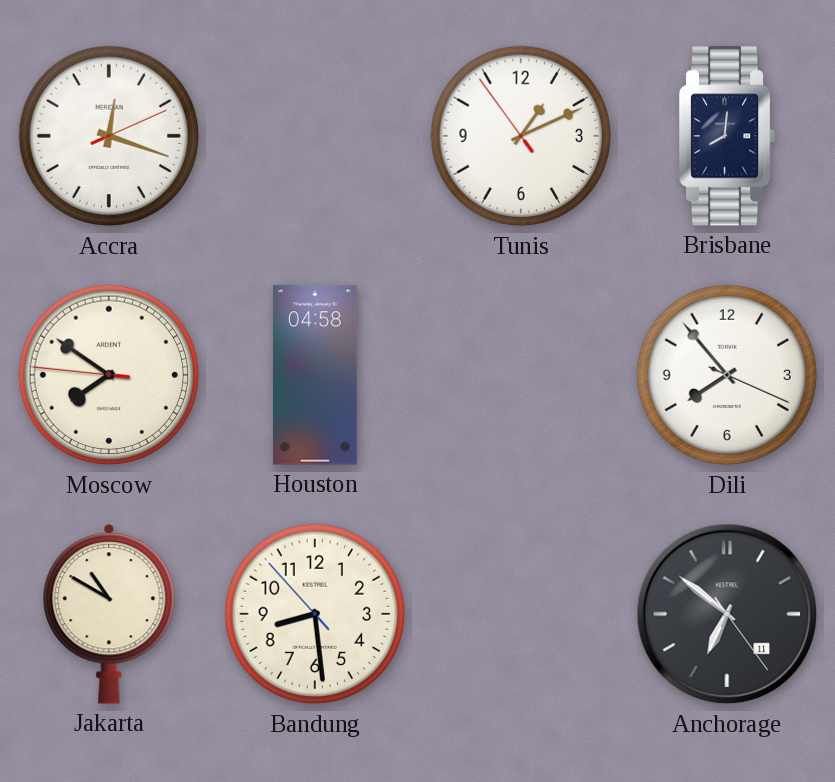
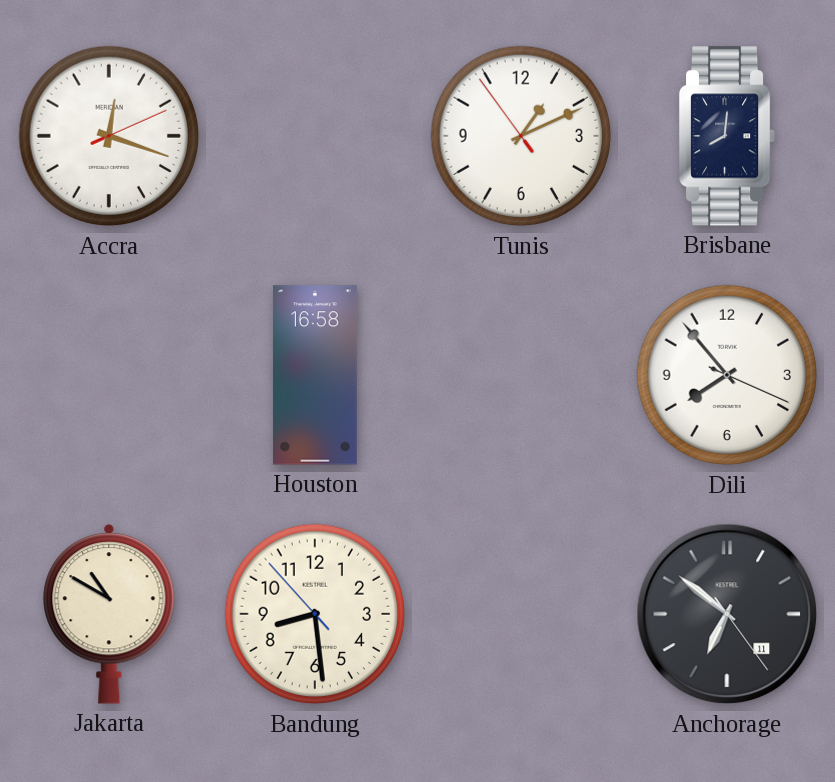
Moscow: 7:50 -> none
Houston: 04:58 -> 16:58
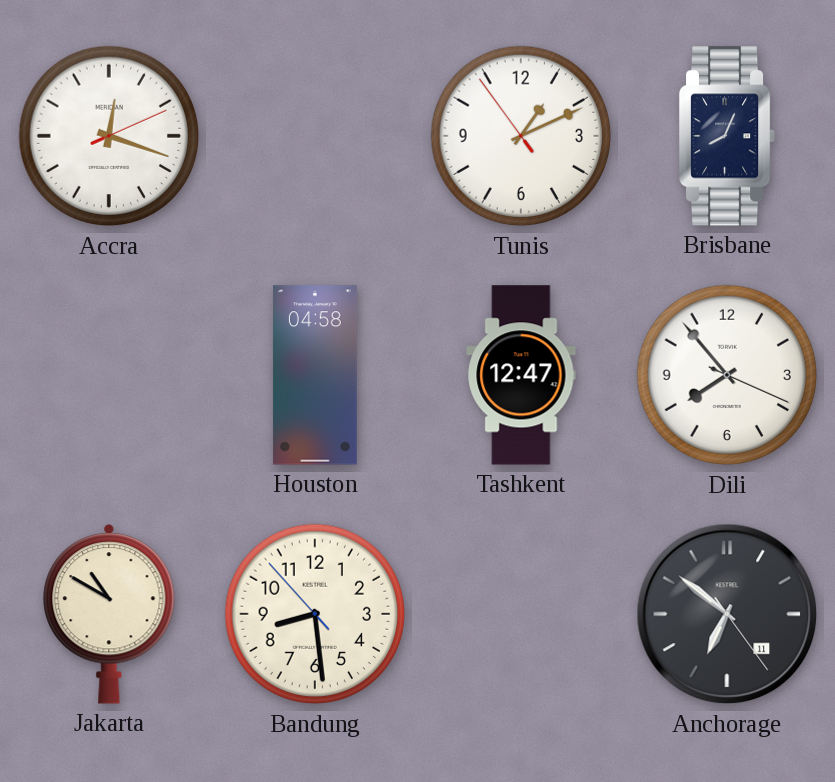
Brisbane: 8:01 -> 8:04
Houston: 16:58 -> 04:58
Tashkent: none -> 12:47
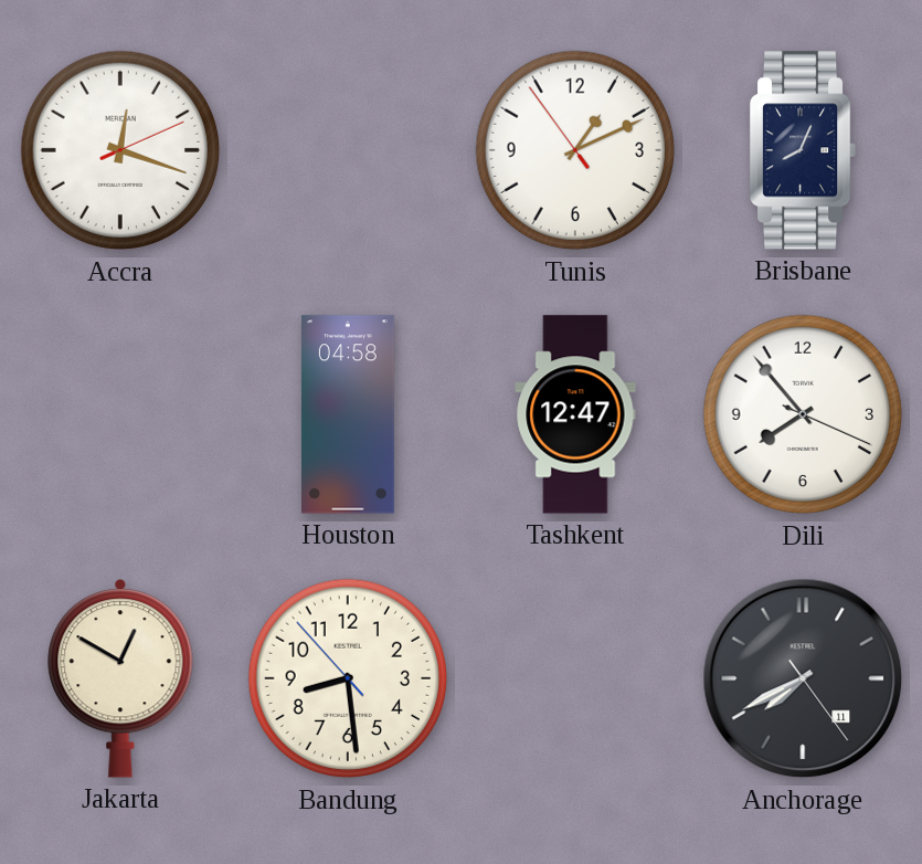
Jakarta: 10:50 -> 12:50
Anchorage: 6:51 -> 7:40
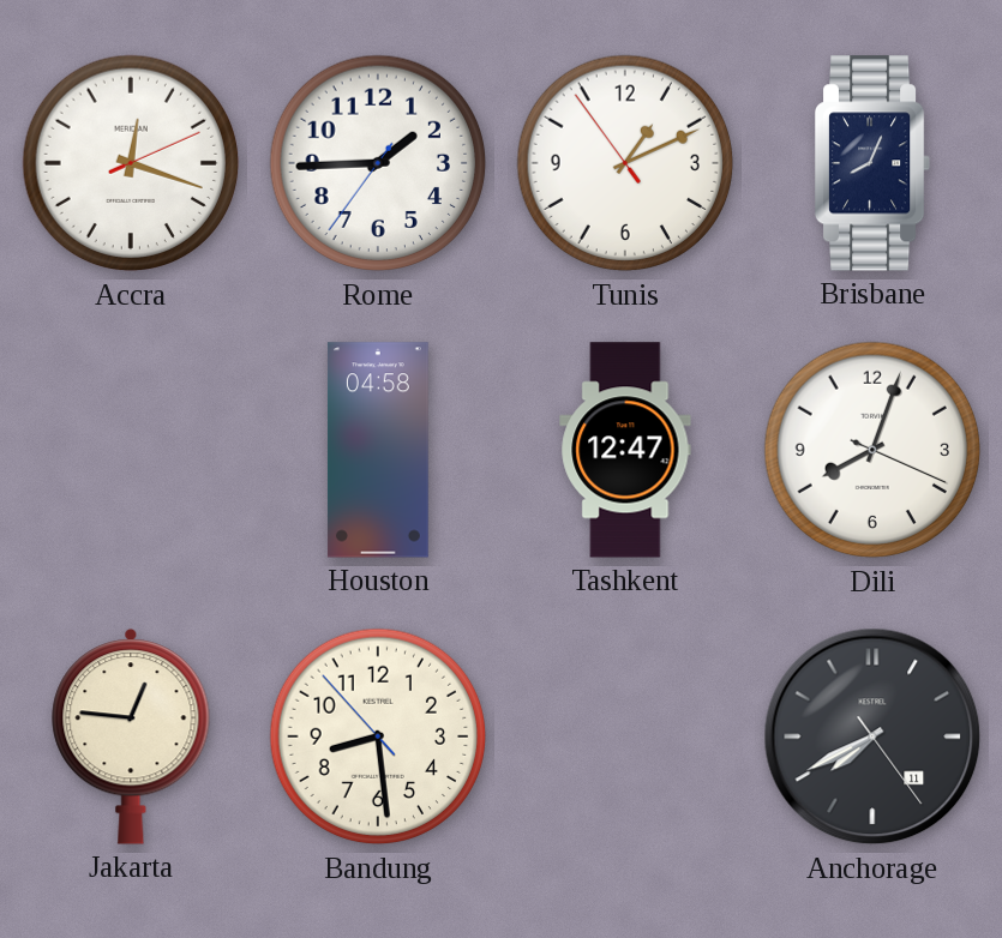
Rome: none -> 1:44
Dili: 7:53 -> 8:03
Jakarta: 12:50 -> 12:46
